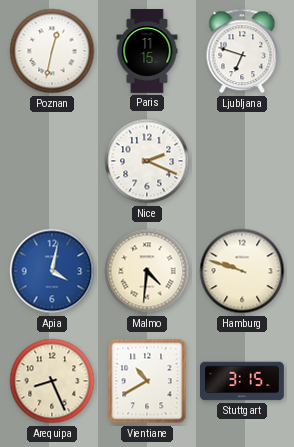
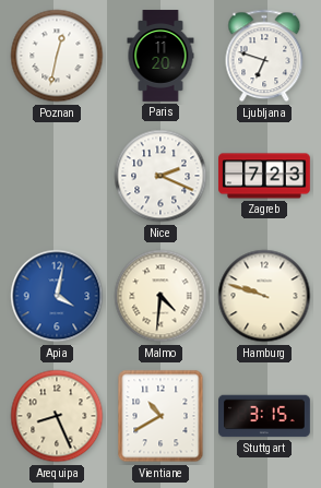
Paris: 11:15 -> 11:20
Zagreb: none -> 7:23
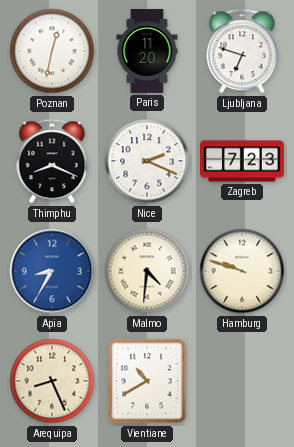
Thimphu: none -> 8:19
Apia: 4:02 -> 8:35
Stuttgart: 3:15 -> none
